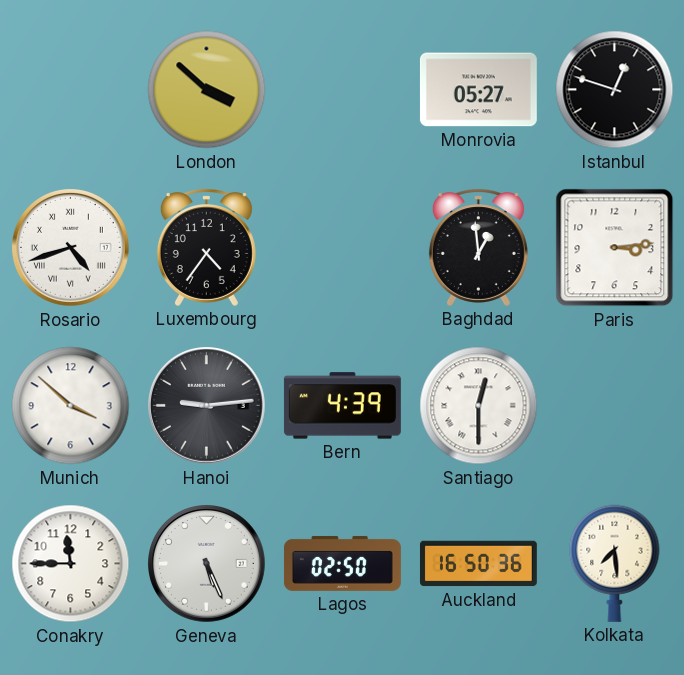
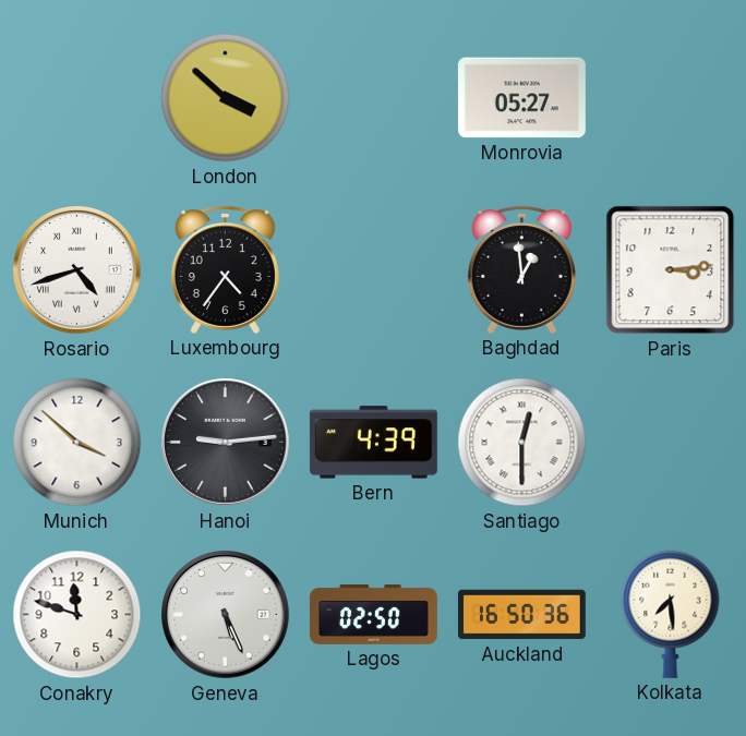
Istanbul: 12:48 -> none
Conakry: 11:45 -> 11:48
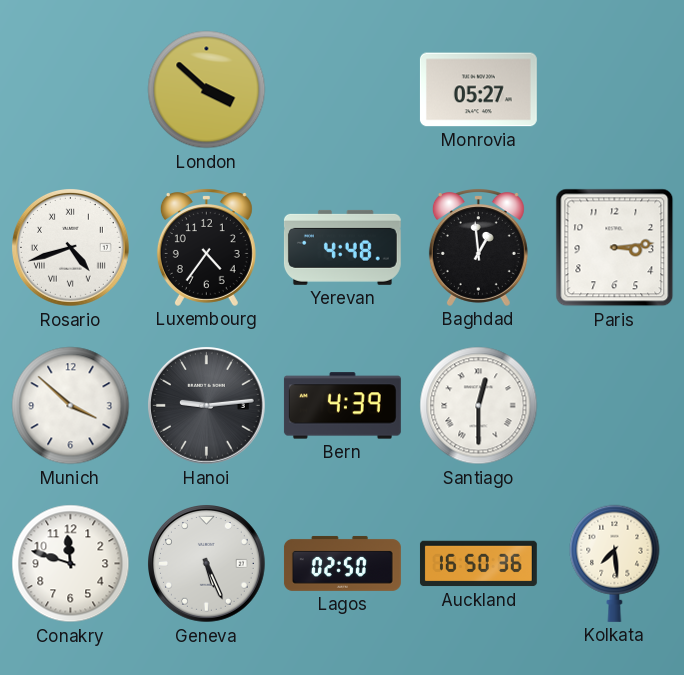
Yerevan: none -> 4:48
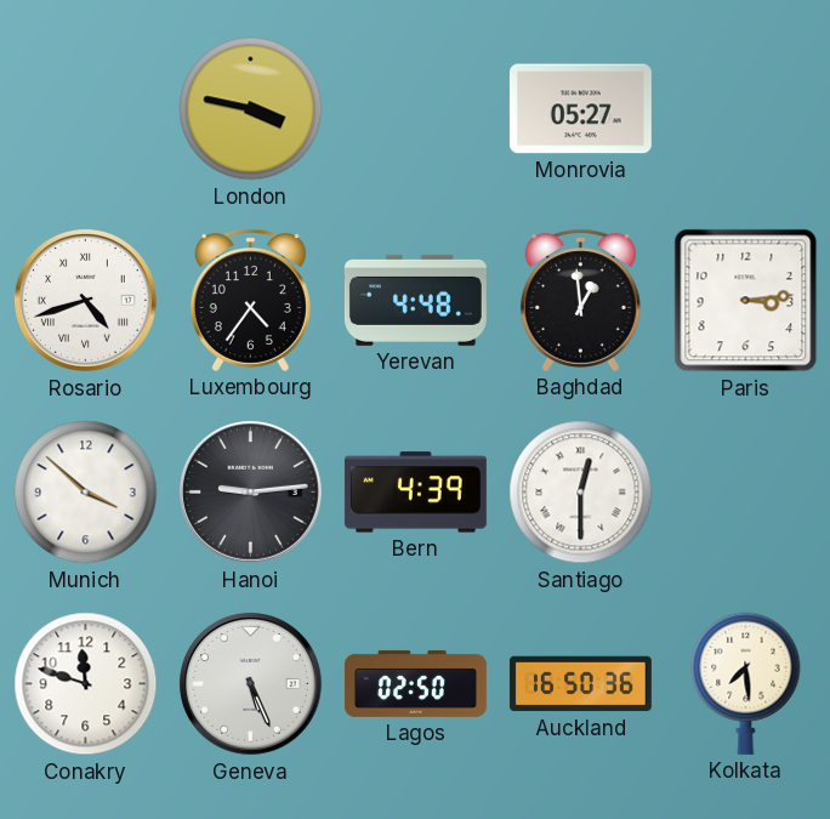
London: 3:52 -> 3:47
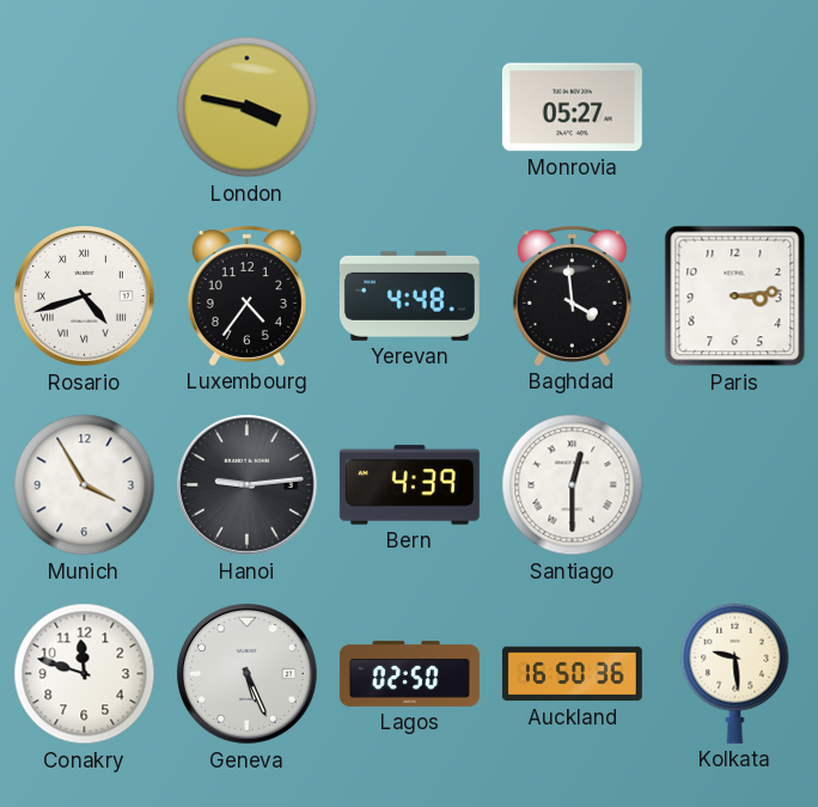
Baghdad: 12:59 -> 3:59
Munich: 3:52 -> 3:55
Kolkata: 7:29 -> 9:29
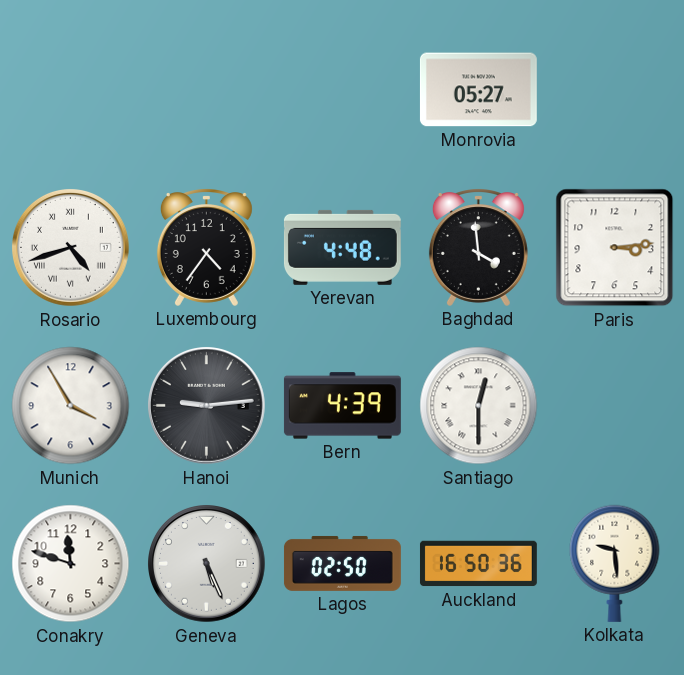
London: 3:47 -> none
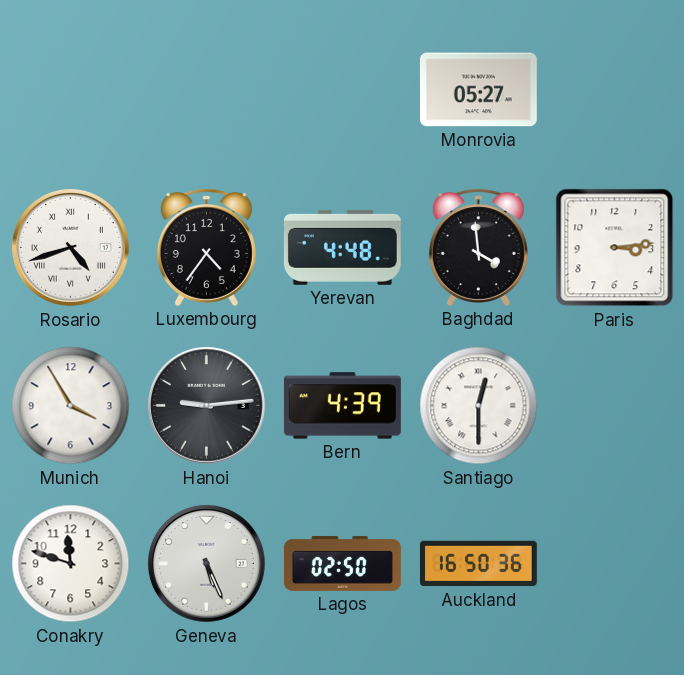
Kolkata: 9:29 -> none
